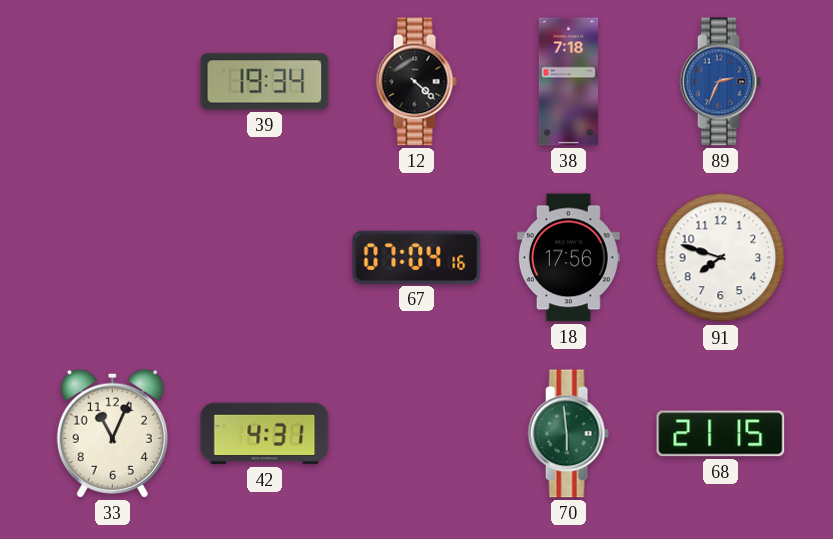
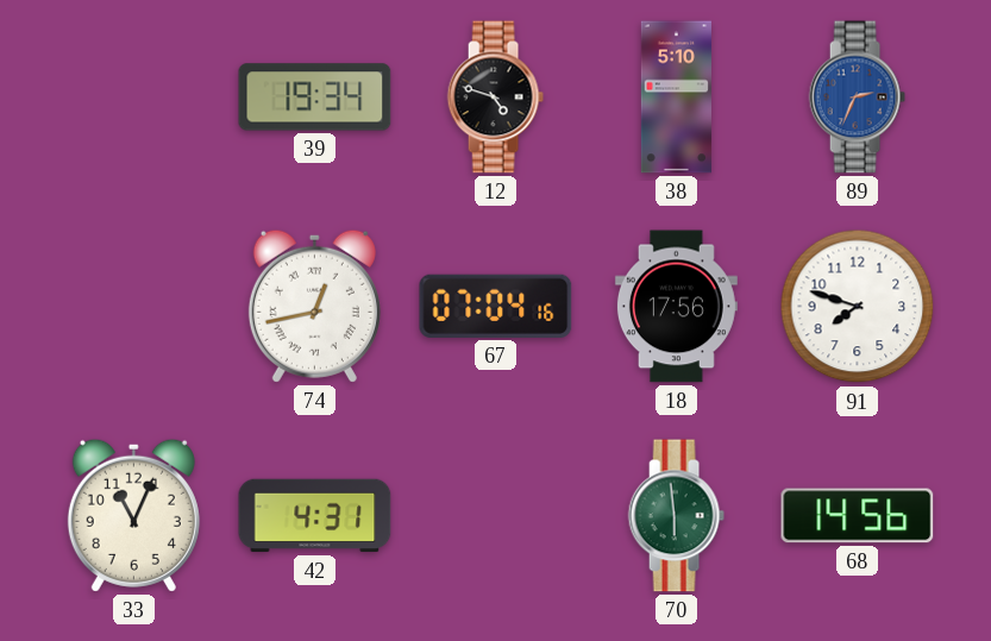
12: 4:22 -> 4:48
38: 7:18 -> 5:10
74: none -> 12:43
68: 21:15 -> 14:56
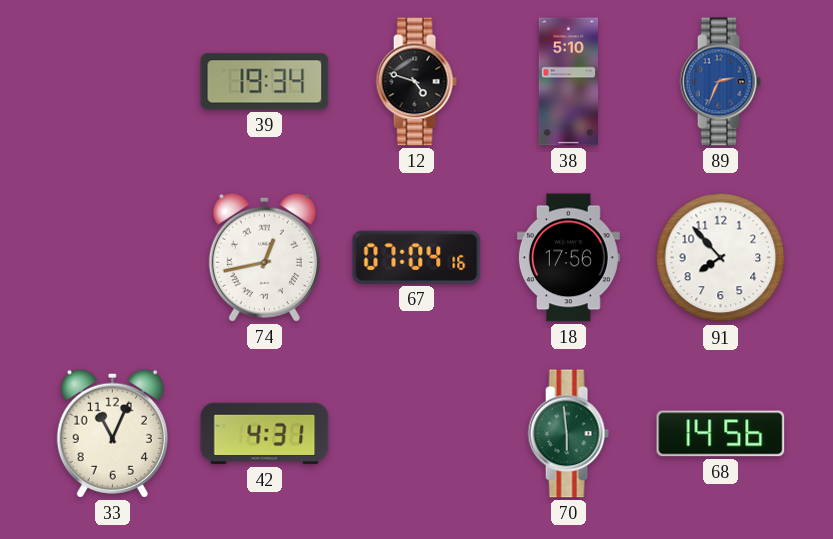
91: 7:48 -> 7:53
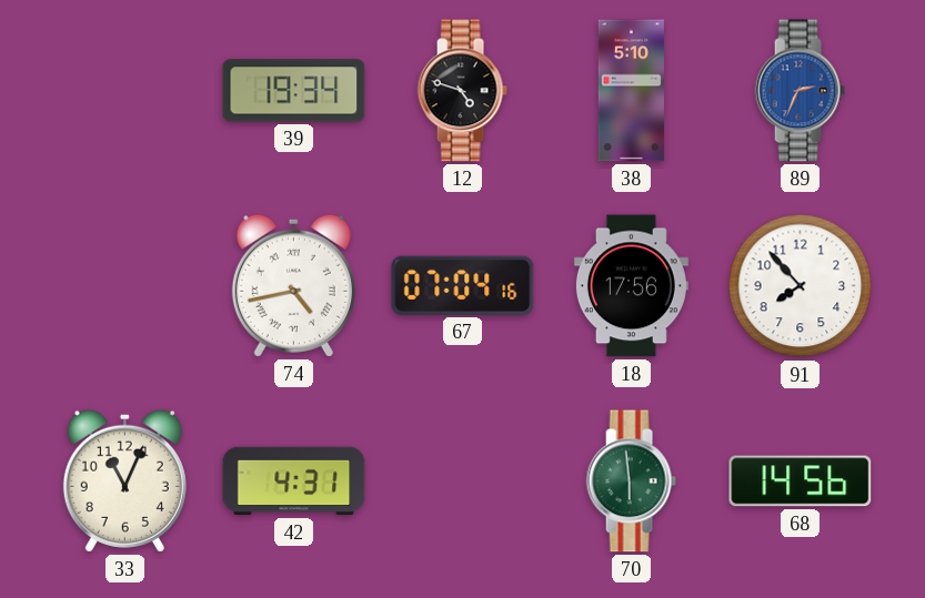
74: 12:43 -> 4:43
